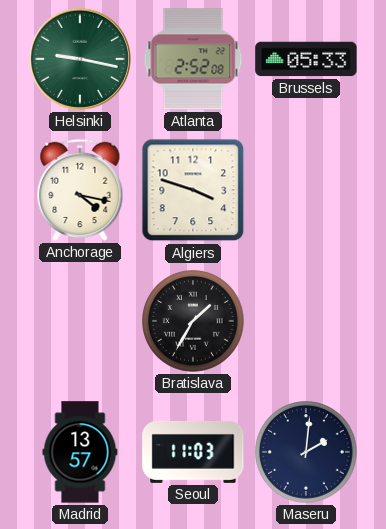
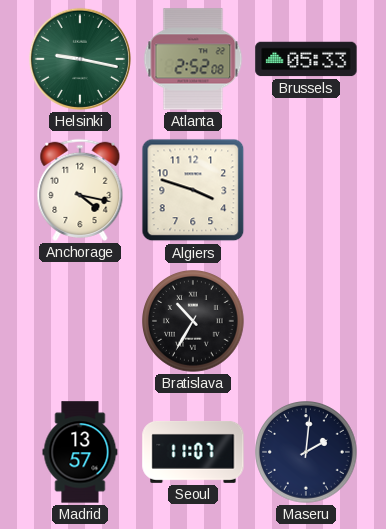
Bratislava: 1:35 -> 10:35
Seoul: 11:03 -> 11:07
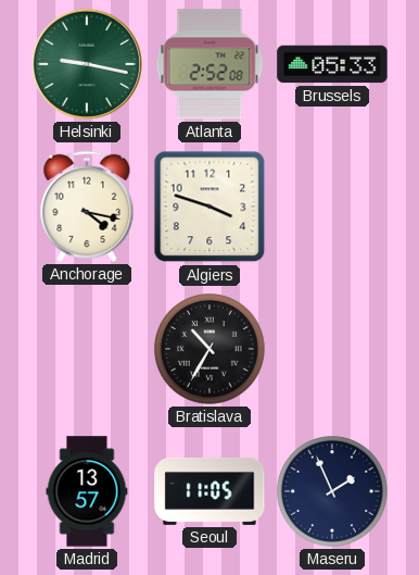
Seoul: 11:07 -> 11:05
Maseru: 2:01 -> 1:56
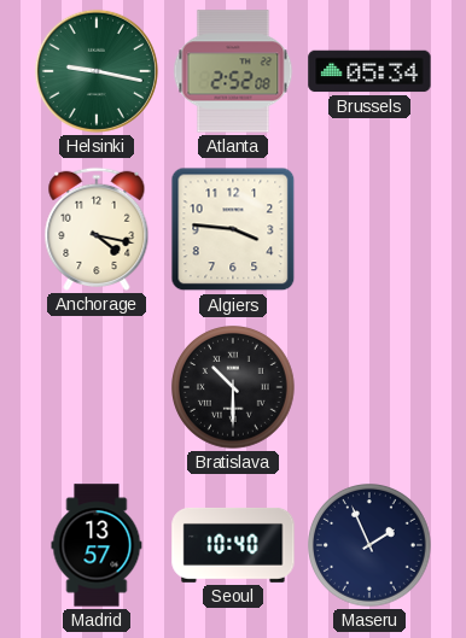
Brussels: 05:33 -> 05:34
Algiers: 3:48 -> 3:46
Bratislava: 10:35 -> 10:30
Seoul: 11:05 -> 10:40
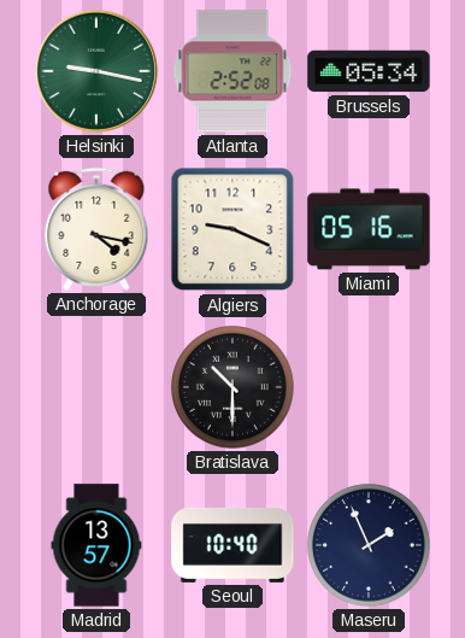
Algiers: 3:46 -> 9:19
Miami: none -> 05:16
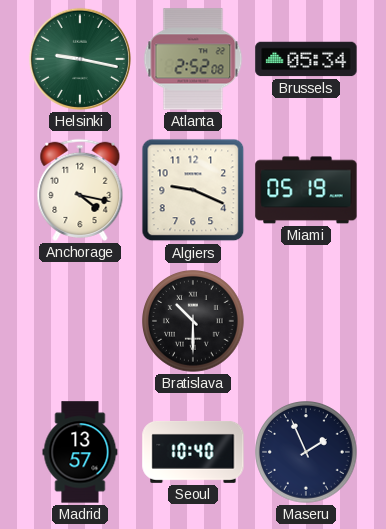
Miami: 05:16 -> 05:19
